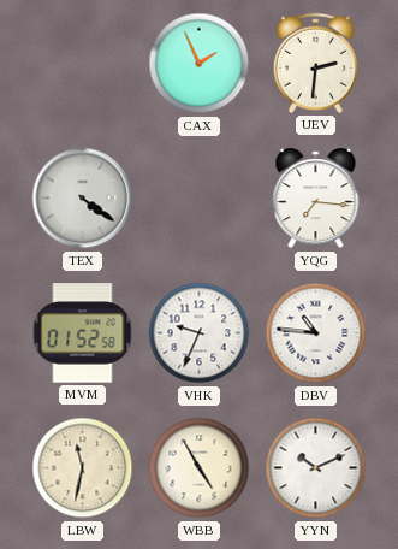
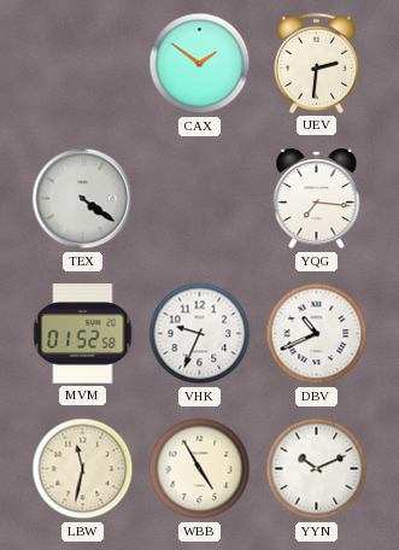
CAX: 1:56 -> 1:51
DBV: 10:46 -> 10:41
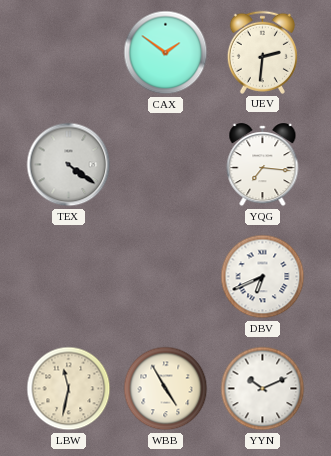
MVM: 01:52 -> none
VHK: 9:34 -> none
DBV: 10:41 -> 6:41
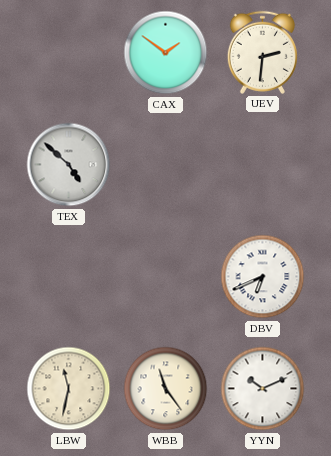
TEX: 4:21 -> 4:52
YQG: 7:16 -> none
WBB: 4:55 -> 11:24
